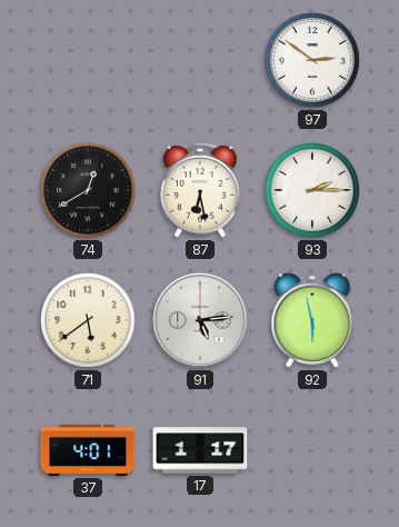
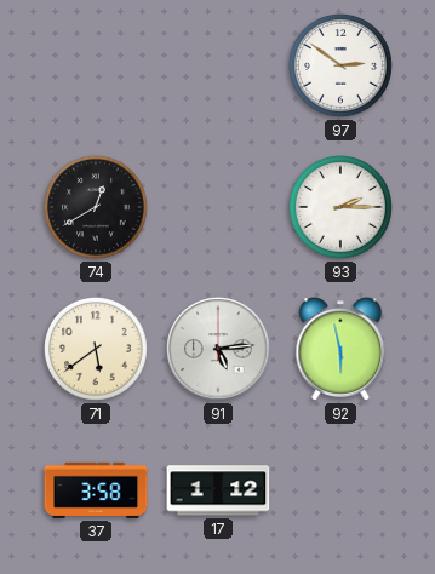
87: 6:28 -> none
37: 4:01 -> 3:58
17: 1:17 -> 1:12
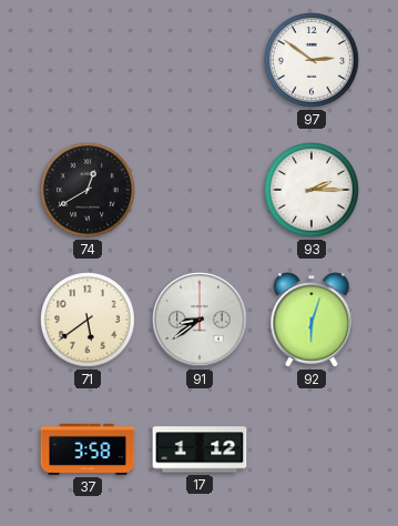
91: 5:14 -> 8:39
92: 5:58 -> 6:03
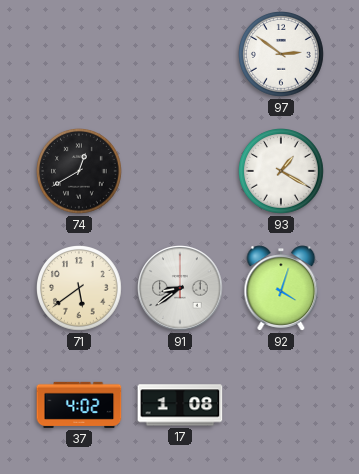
93: 2:15 -> 1:20
92: 6:03 -> 4:03
37: 3:58 -> 4:02
17: 1:12 -> 1:08
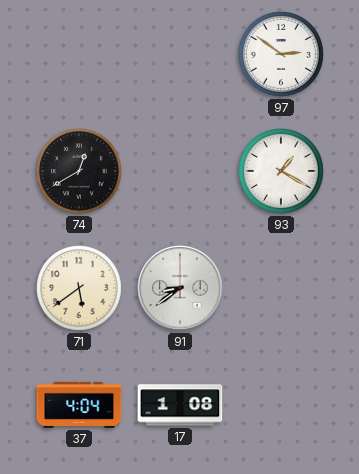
92: 4:03 -> none
37: 4:02 -> 4:04
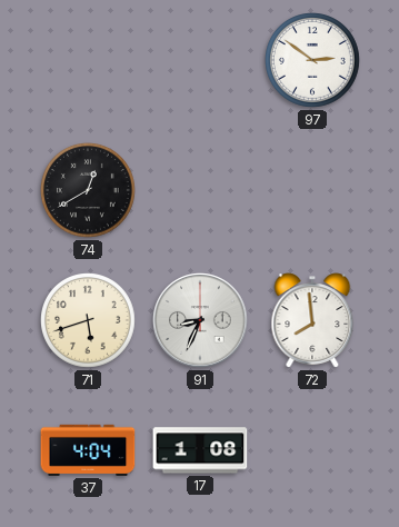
93: 1:20 -> none
71: 5:39 -> 5:42
91: 8:39 -> 8:34
72: none -> 7:59
